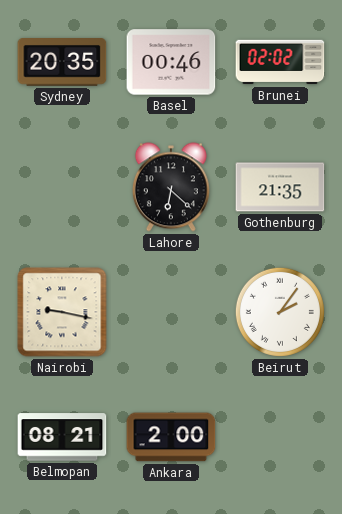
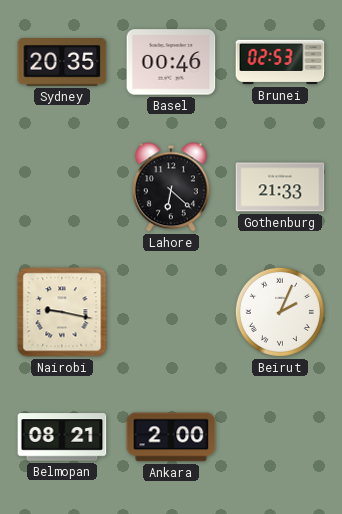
Brunei: 02:02 -> 02:53
Gothenburg: 21:35 -> 21:33
Beirut: 2:06 -> 2:04
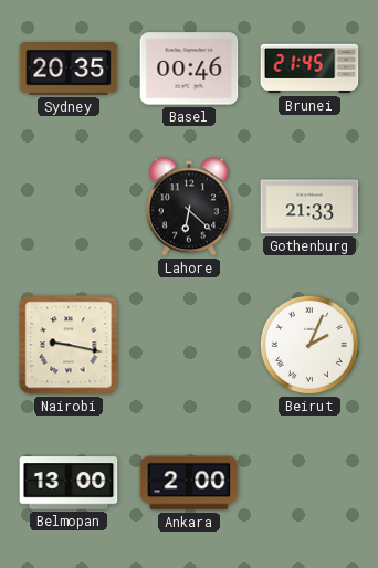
Brunei: 02:53 -> 21:45
Belmopan: 08:21 -> 13:00
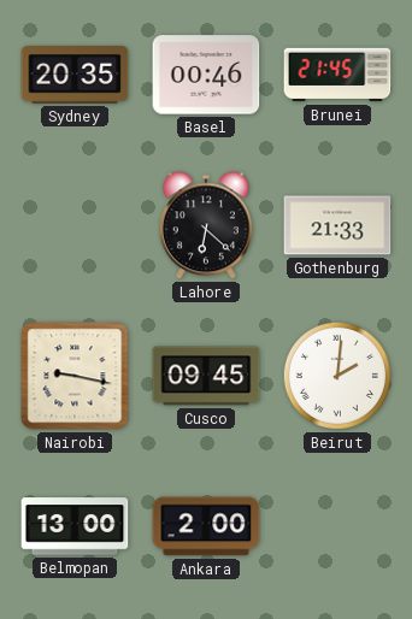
Cusco: none -> 09:45
Beirut: 2:04 -> 2:01
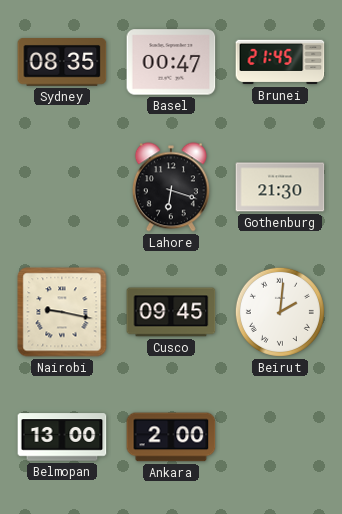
Sydney: 20:35 -> 08:35
Basel: 00:46 -> 00:47
Lahore: 6:22 -> 6:18
Gothenburg: 21:33 -> 21:30
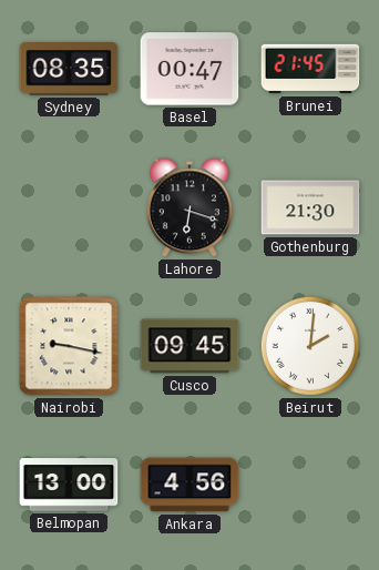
Ankara: 2:00 -> 4:56
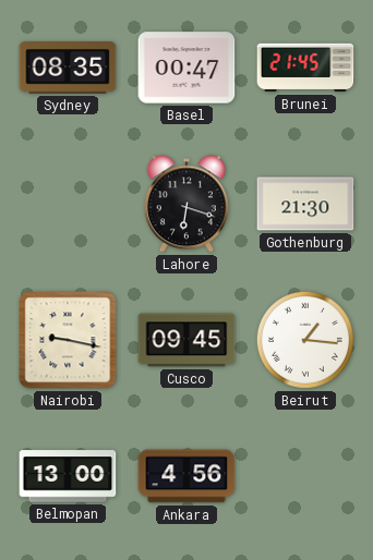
Beirut: 2:01 -> 1:16
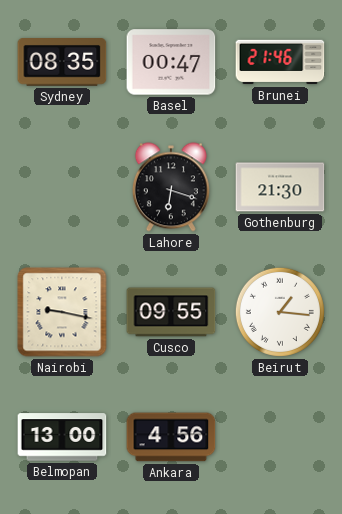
Brunei: 21:45 -> 21:46
Cusco: 09:45 -> 09:55
